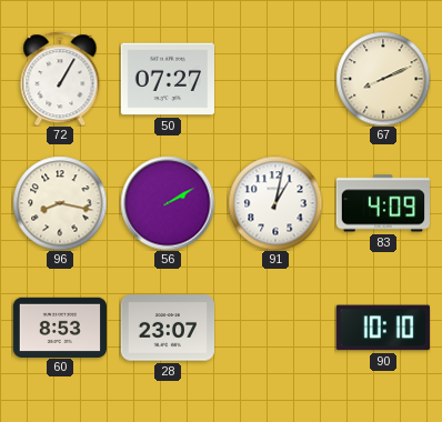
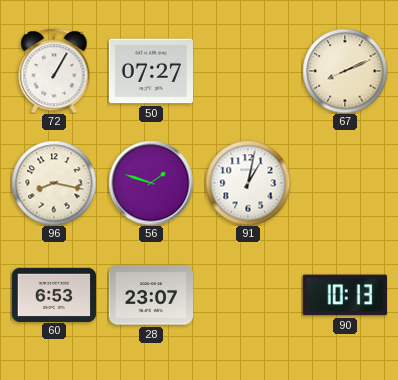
56: 2:10 -> 1:48
83: 4:09 -> none
60: 8:53 -> 6:53
90: 10:10 -> 10:13
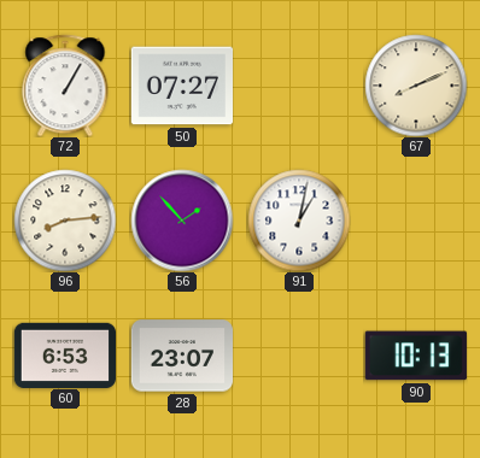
96: 8:17 -> 8:14
56: 1:48 -> 1:53
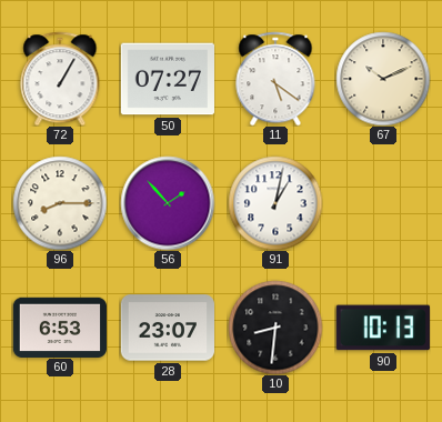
11: none -> 5:21
67: 8:11 -> 10:11
96: 8:14 -> 8:15
10: none -> 8:31
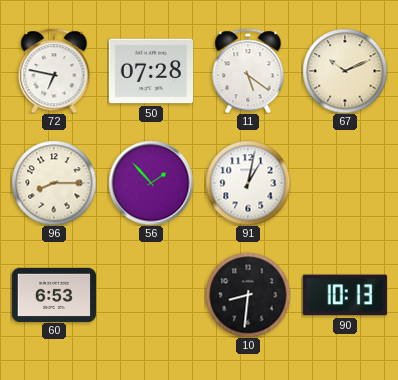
72: 1:05 -> 6:47
50: 07:27 -> 07:28
28: 23:07 -> none
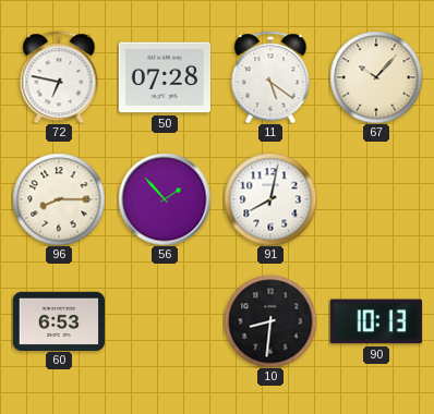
67: 10:11 -> 10:07
91: 1:02 -> 8:02
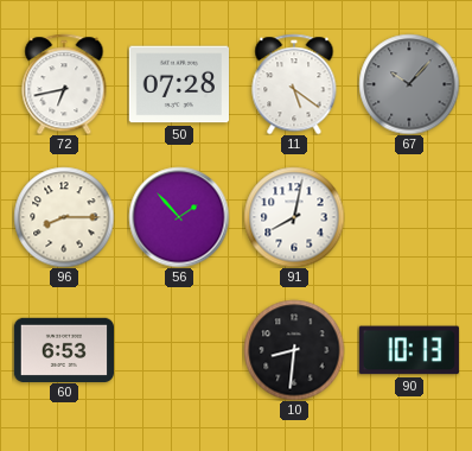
72: 6:47 -> 6:43
67 dial: cream -> grey
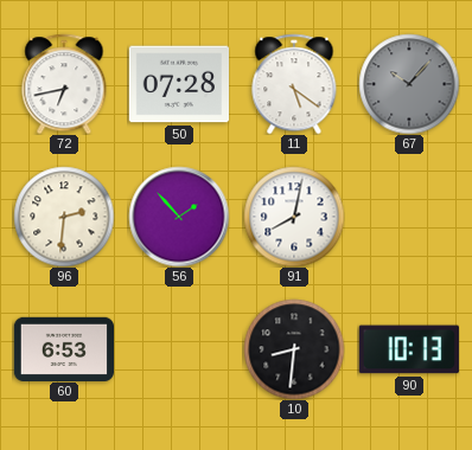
96: 8:15 -> 2:31
